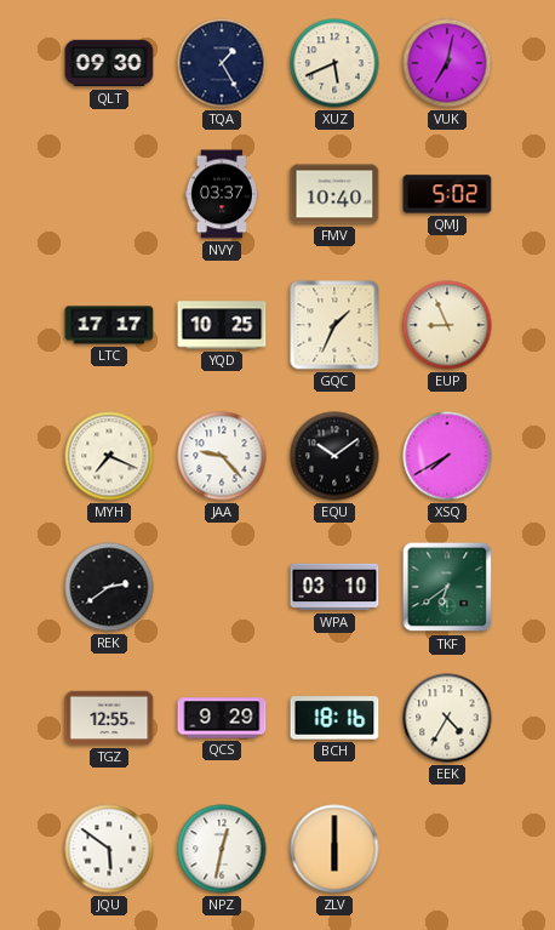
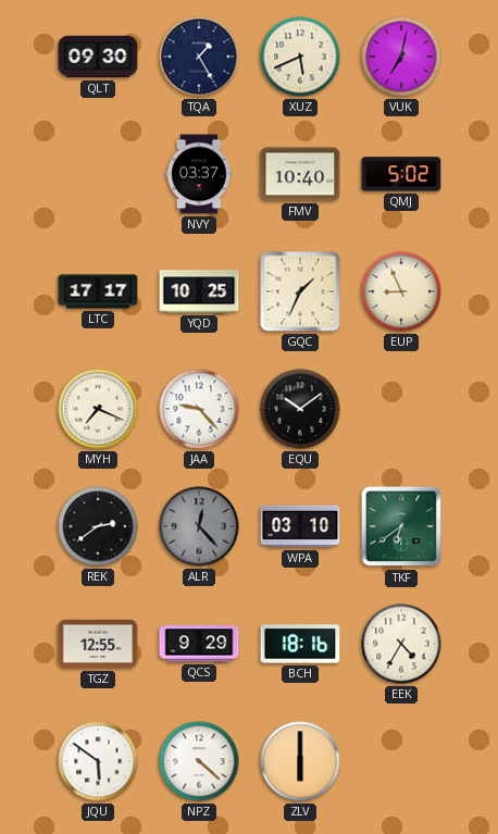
XSQ: 7:40 -> none
ALR: none -> 12:23
NPZ: 12:32 -> 4:22
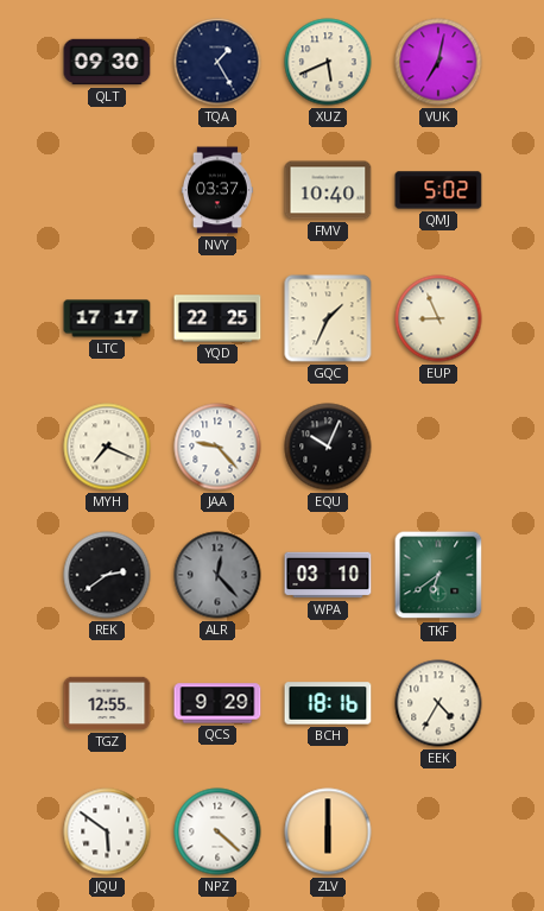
YQD: 10:25 -> 22:25
EQU: 10:09 -> 10:04
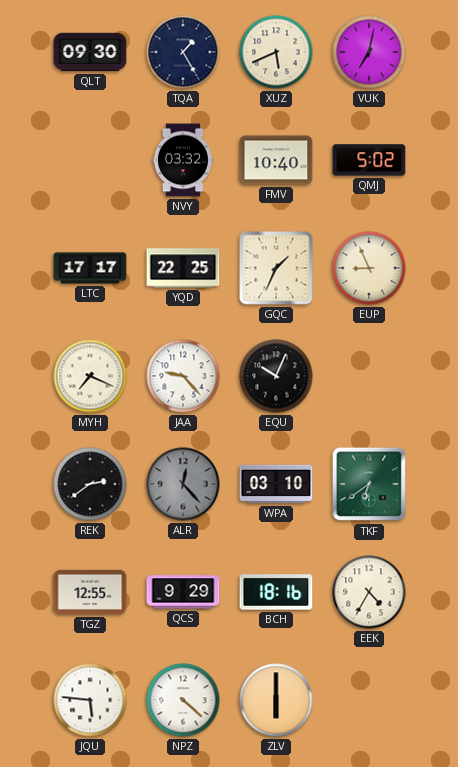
NVY: 03:37 -> 03:32
JQU: 5:51 -> 5:46
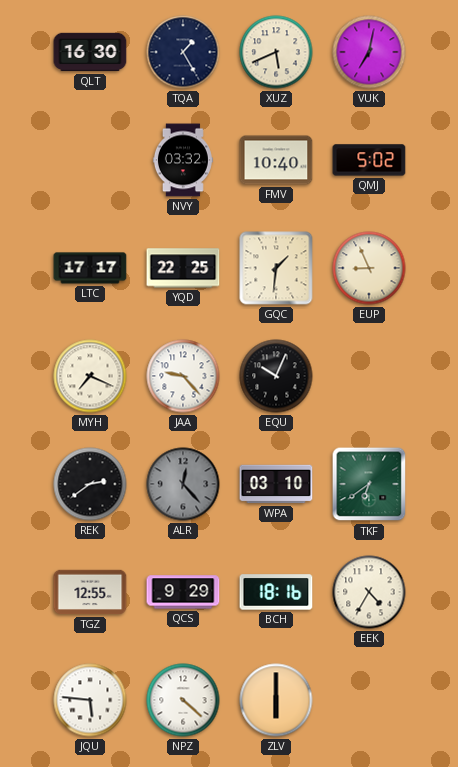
QLT: 09:30 -> 16:30
GQC: 1:34 -> 1:31
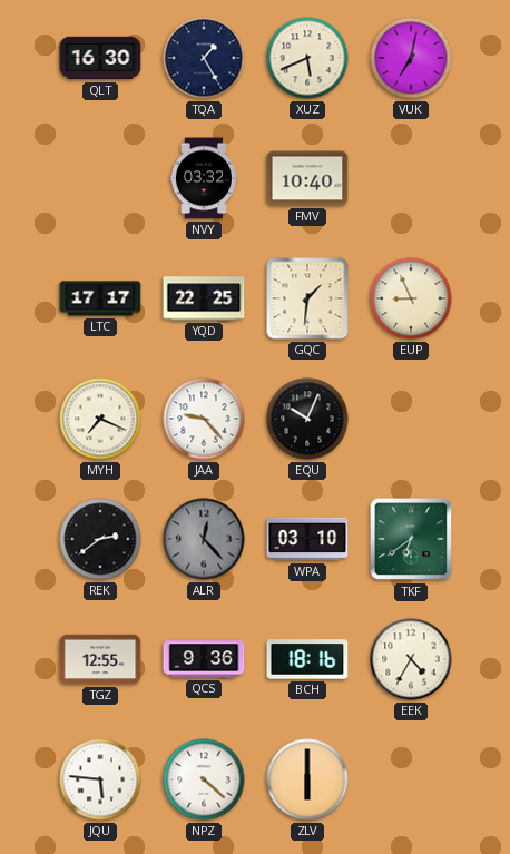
QMJ: 5:02 -> none
QCS: 9:29 -> 9:36
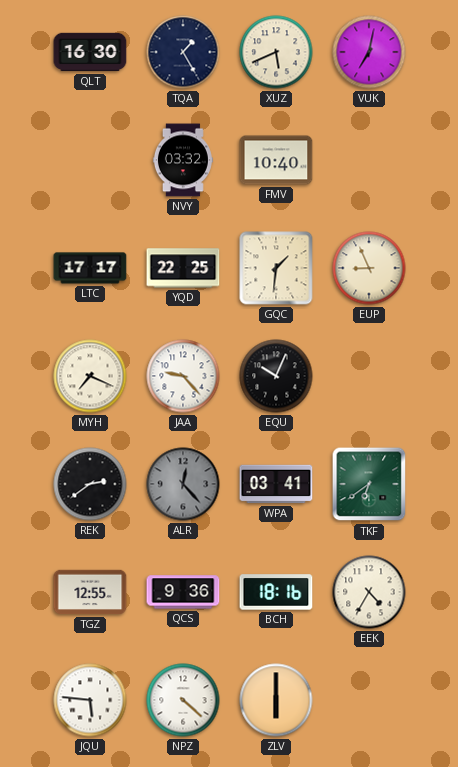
WPA: 03:10 -> 03:41
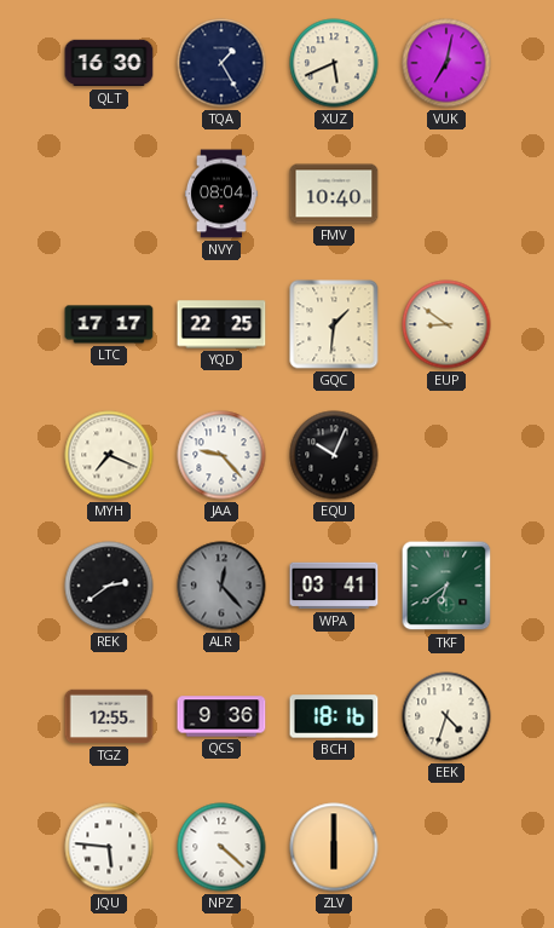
NVY: 03:32 -> 08:04
EUP: 8:56 -> 8:51
EEK: 4:35 -> 4:33
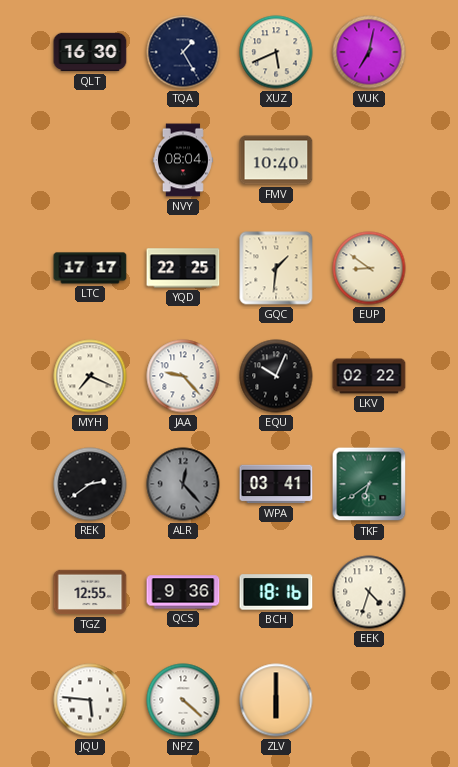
LKV: none -> 02:22
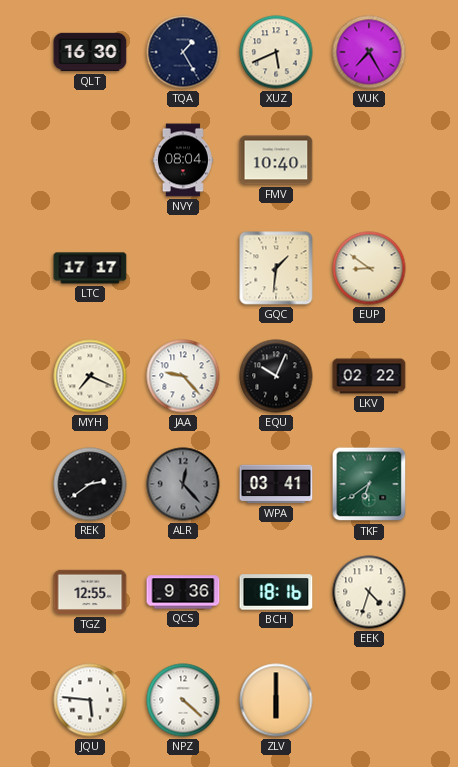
VUK: 7:02 -> 7:25
YQD: 22:25 -> none
